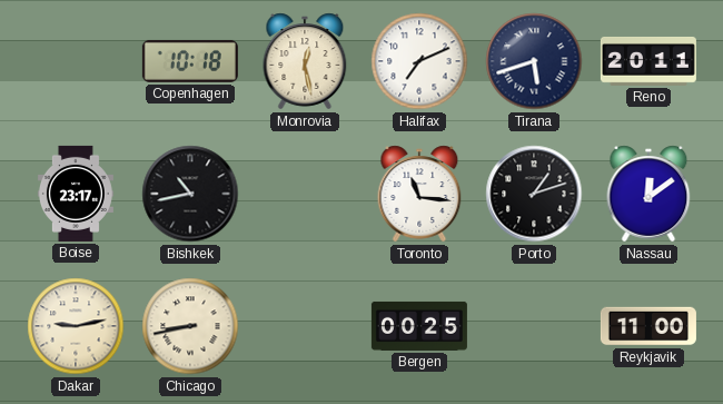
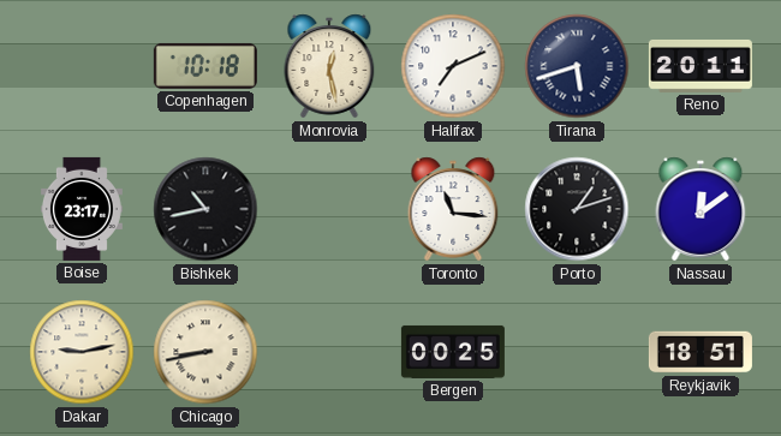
Reykjavik: 11:00 -> 18:51
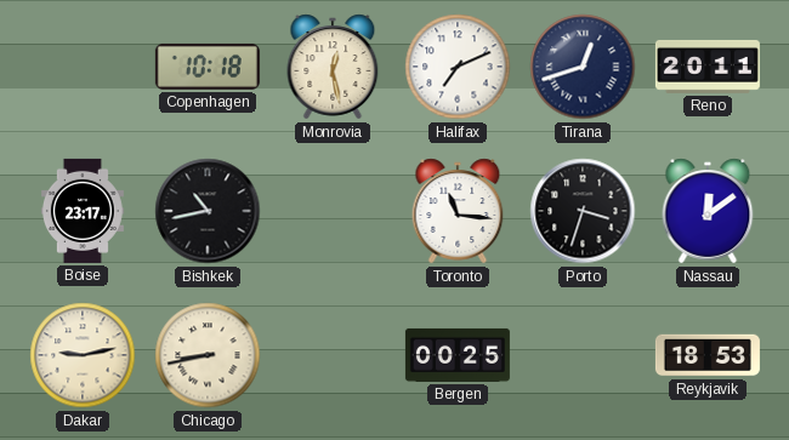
Tirana: 5:42 -> 12:42
Porto: 1:12 -> 3:33
Reykjavik: 18:51 -> 18:53
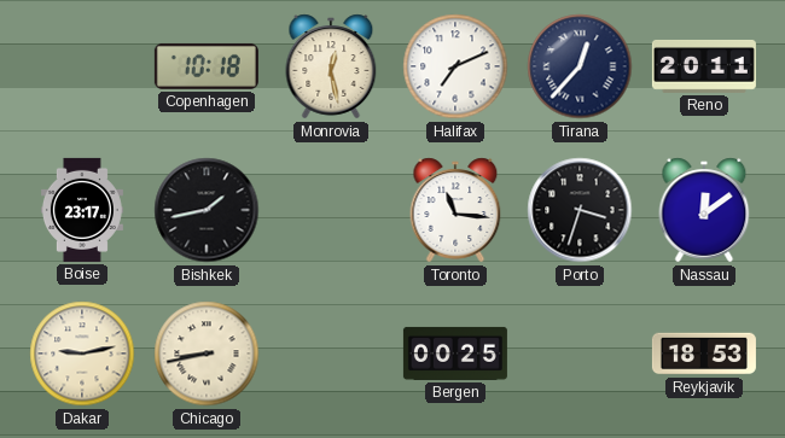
Tirana: 12:42 -> 12:37
Bishkek: 10:43 -> 1:43
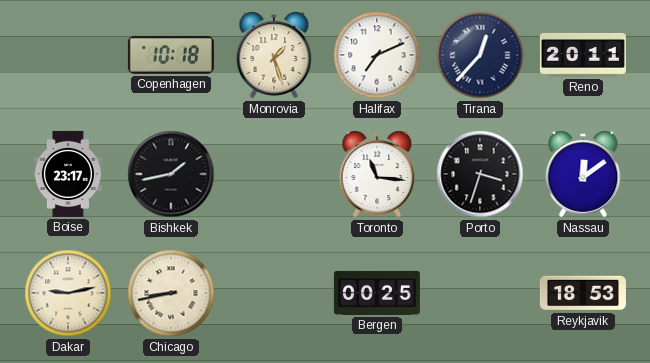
Monrovia: 12:28 -> 1:27
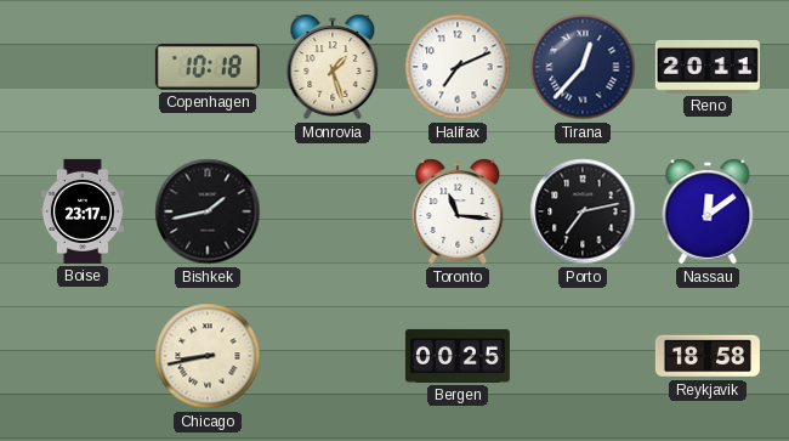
Porto: 3:33 -> 7:13
Dakar: 9:13 -> none
Reykjavik: 18:53 -> 18:58
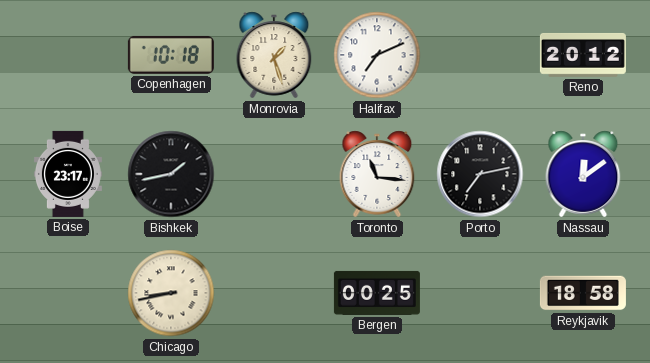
Tirana: 12:37 -> none
Reno: 20:11 -> 20:12
